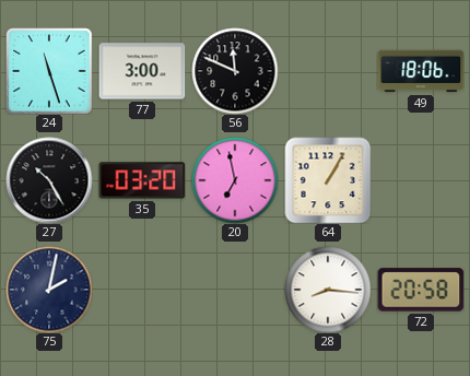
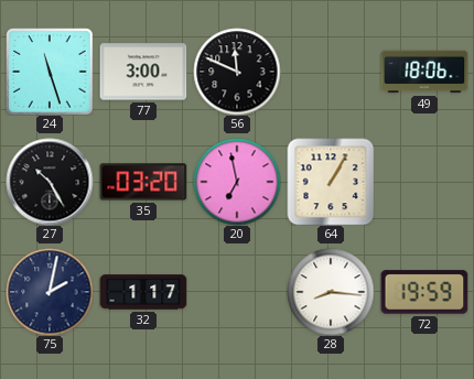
32: none -> 1:17
72: 20:58 -> 19:59
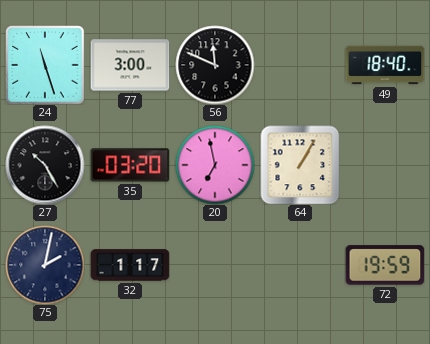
49: 18:06 -> 18:40
28: 8:16 -> none
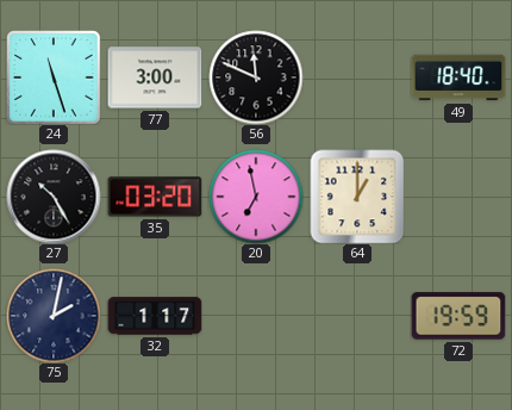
64: 1:05 -> 1:00
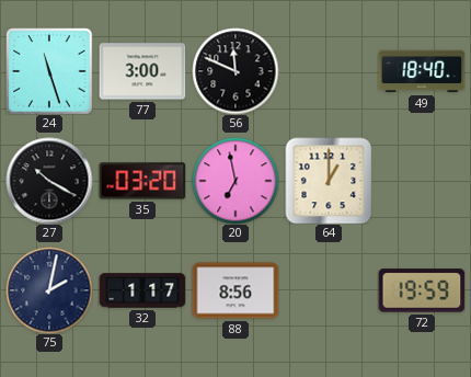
27: 10:25 -> 10:20
88: none -> 8:56
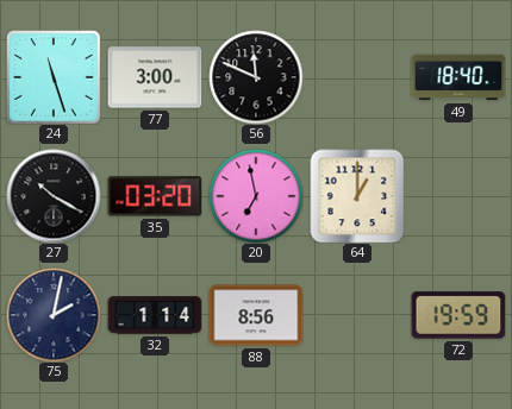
32: 1:17 -> 1:14
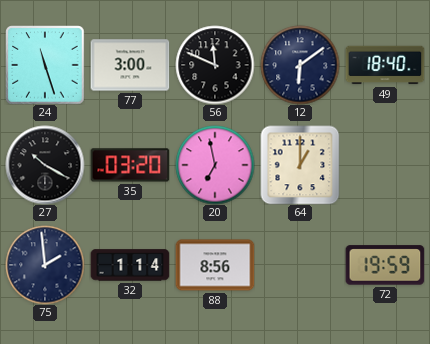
12: none -> 6:09
75: 2:02 -> 1:59
